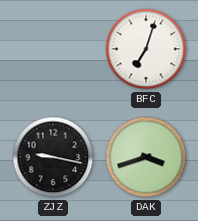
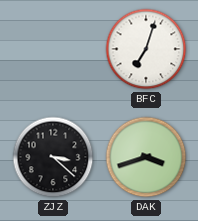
ZJZ: 9:17 -> 3:22
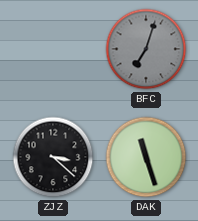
BFC dial: white -> grey
DAK: 3:42 -> 11:27
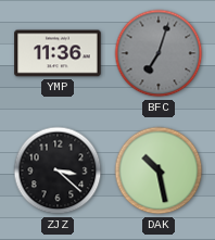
YMP: none -> 11:36
DAK: 11:27 -> 10:28
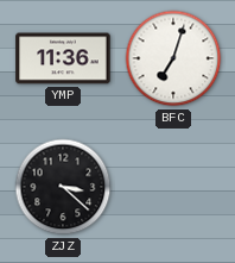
BFC dial: grey -> white
DAK: 10:28 -> none
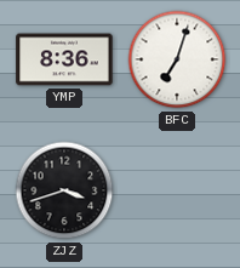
YMP: 11:36 -> 8:36
ZJZ: 3:22 -> 3:42
